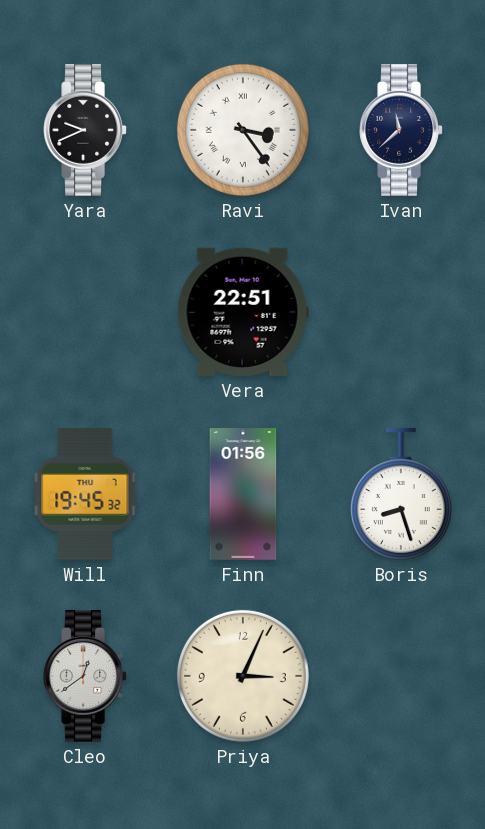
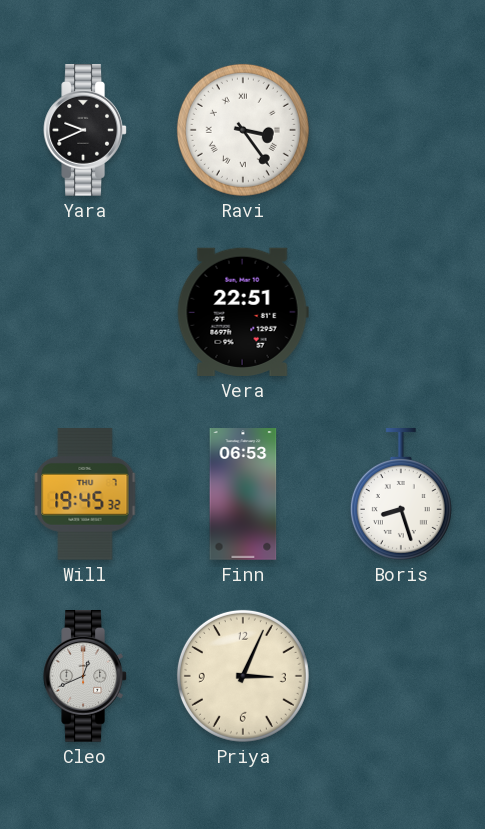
Ivan: 11:38 -> none
Finn: 01:56 -> 06:53
Cleo: 12:39 -> 12:41
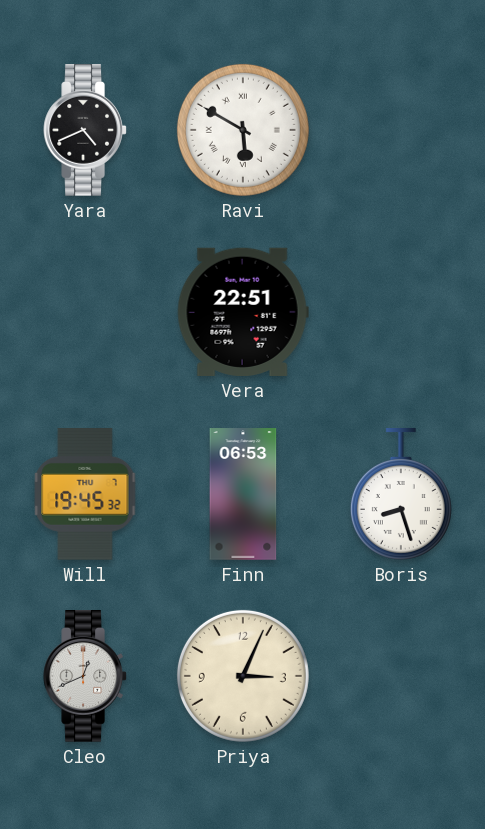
Yara: 9:41 -> 4:41
Ravi: 3:24 -> 5:50
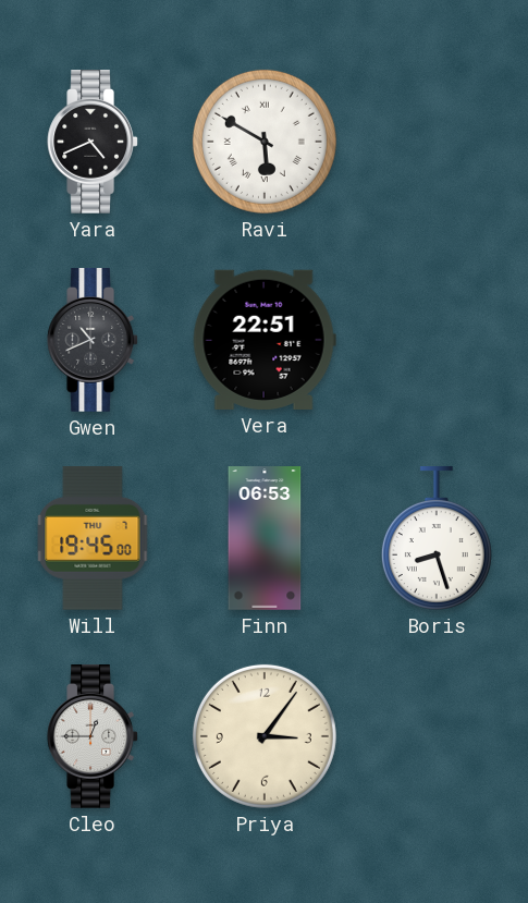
Gwen: none -> 10:41
Will: 19:45:32 -> 19:45:00
Cleo: 12:41 -> 12:45
Priya: 3:04 -> 3:06
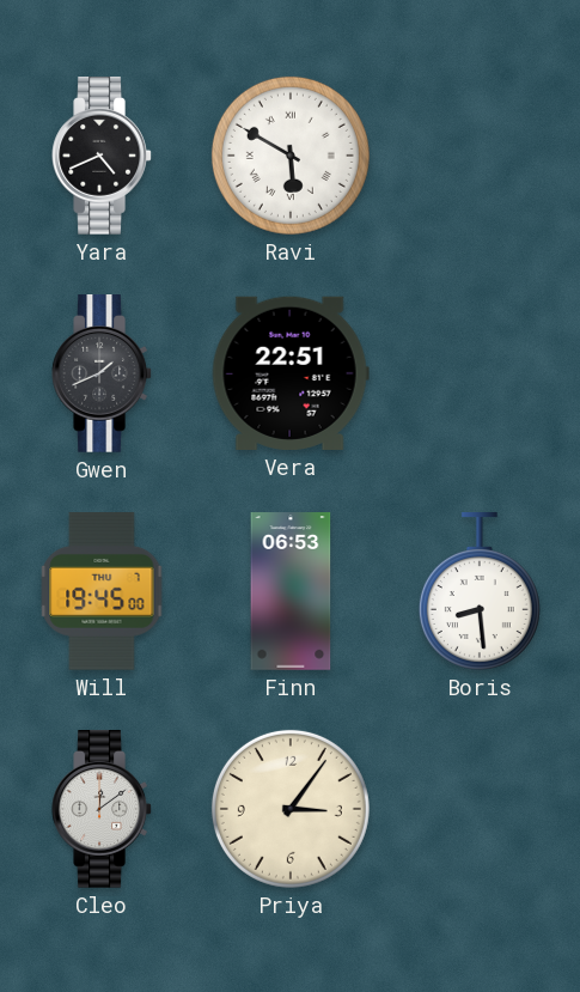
Gwen: 10:41 -> 1:41
Boris: 8:27 -> 8:29
Cleo: 12:45 -> 12:09
